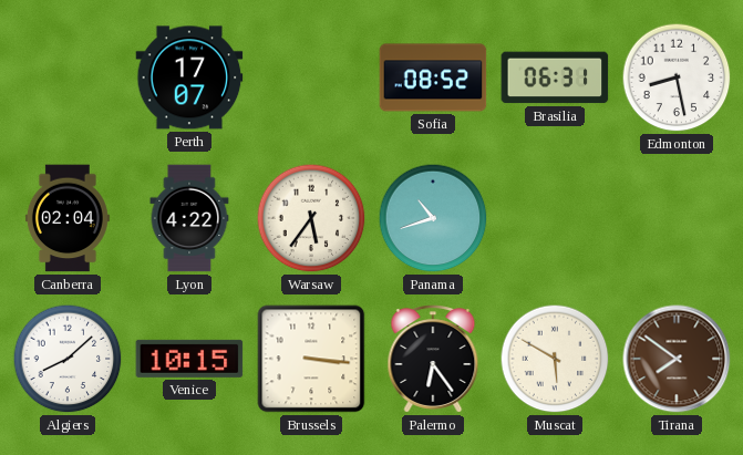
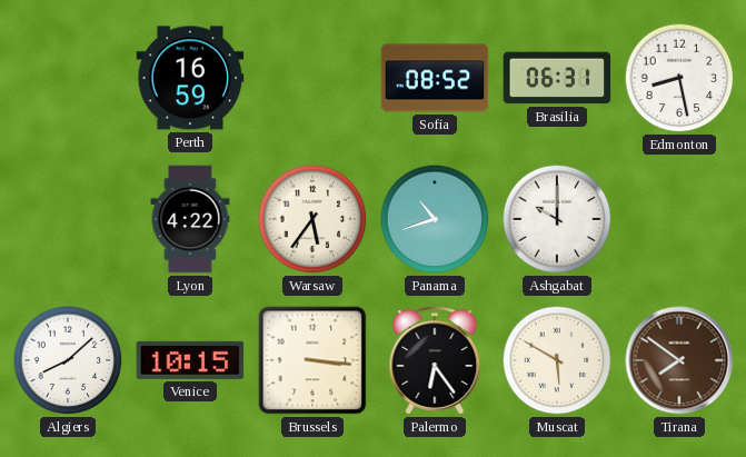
Perth: 17:07 -> 16:59
Canberra: 02:04 -> none
Ashgabat: none -> 10:00
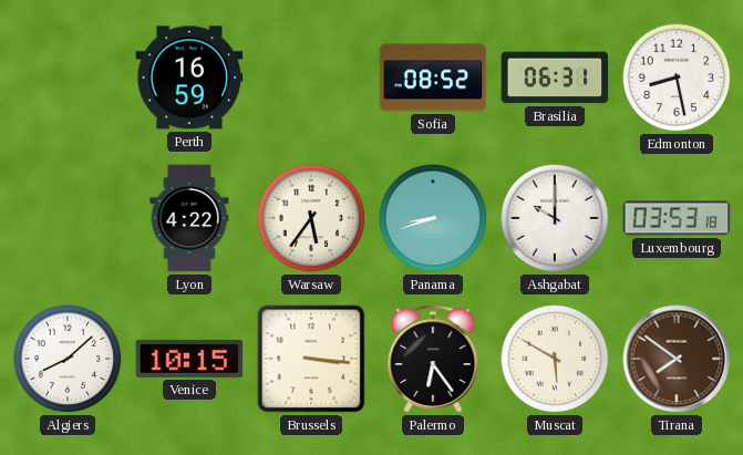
Panama: 10:42 -> 8:42
Luxembourg: none -> 03:53
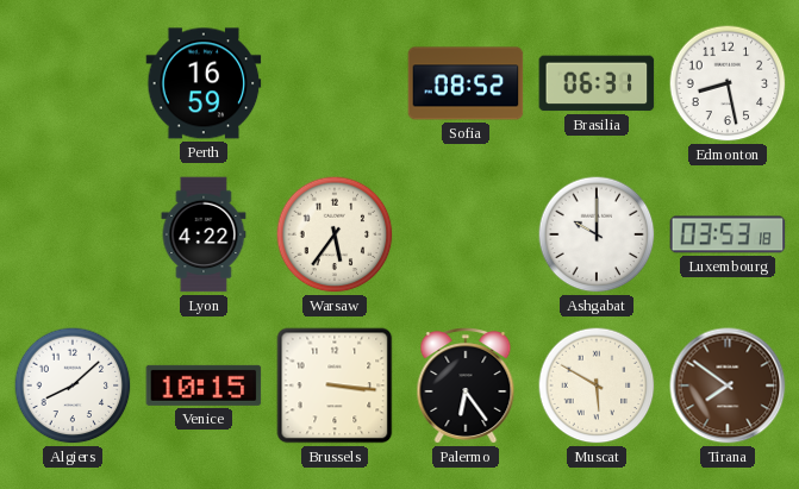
Panama: 8:42 -> none
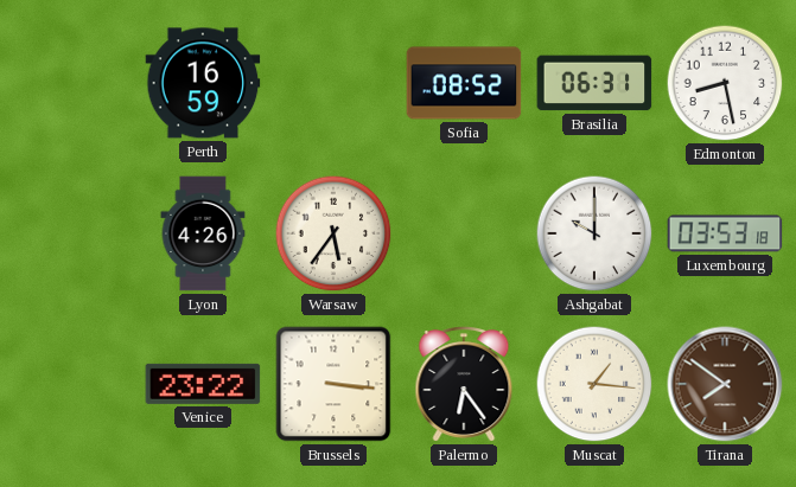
Lyon: 4:22 -> 4:26
Algiers: 8:08 -> none
Venice: 10:15 -> 23:22
Muscat: 5:50 -> 1:16
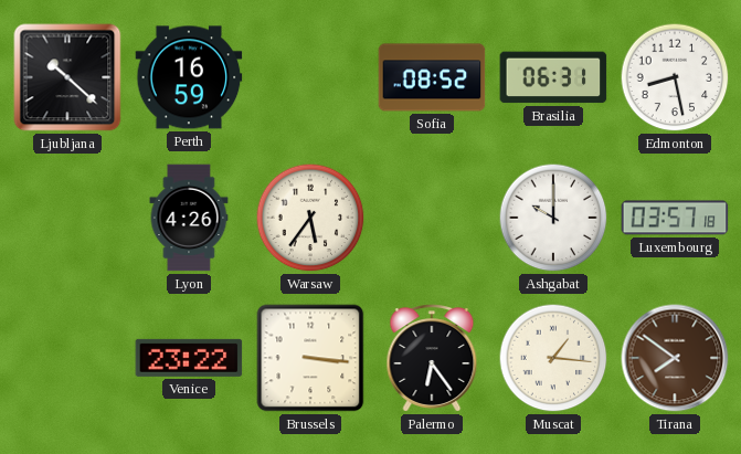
Ljubljana: none -> 10:22
Luxembourg: 03:53 -> 03:57
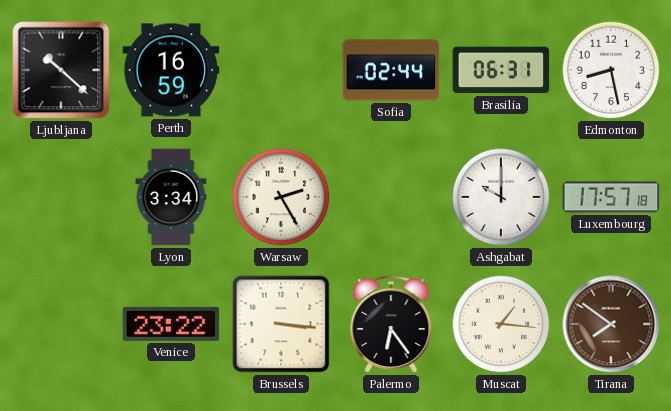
Sofia: 08:52 -> 02:44
Lyon: 4:26 -> 3:34
Warsaw: 5:36 -> 2:25
Luxembourg: 03:57 -> 17:57
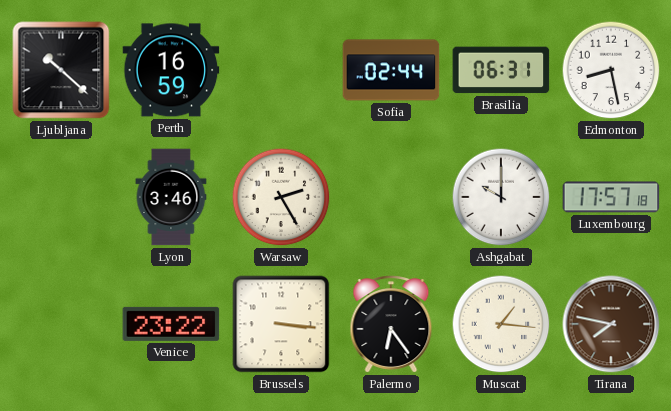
Lyon: 3:34 -> 3:46
Tirana: 7:51 -> 7:47
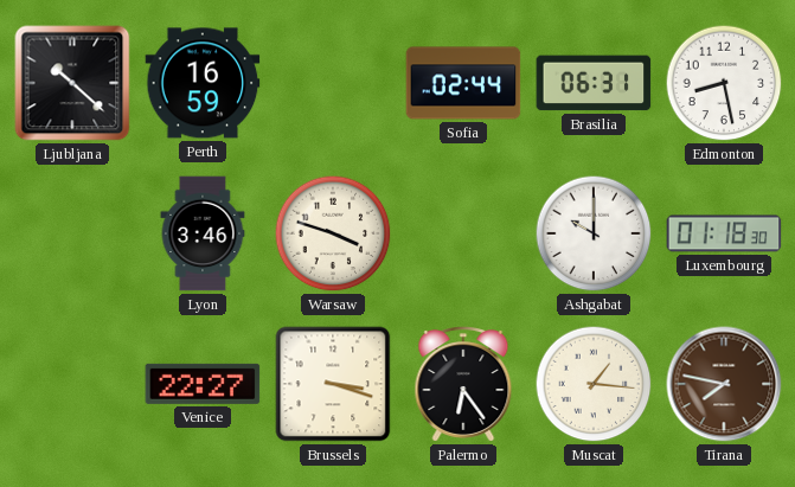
Warsaw: 2:25 -> 3:48
Luxembourg: 17:57 -> 01:18
Venice: 23:22 -> 22:27
Brussels: 3:16 -> 3:18
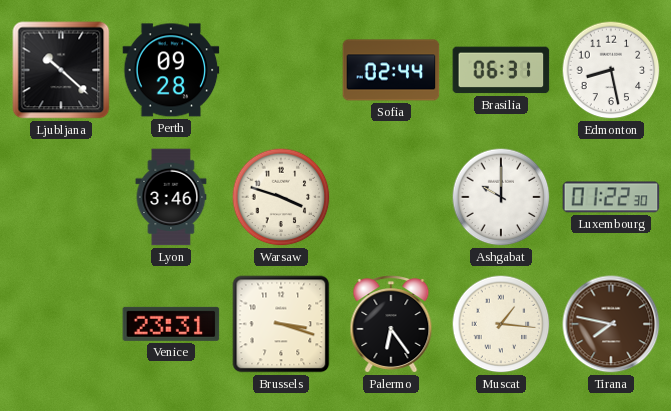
Perth: 16:59 -> 09:28
Luxembourg: 01:18 -> 01:22
Venice: 22:27 -> 23:31
